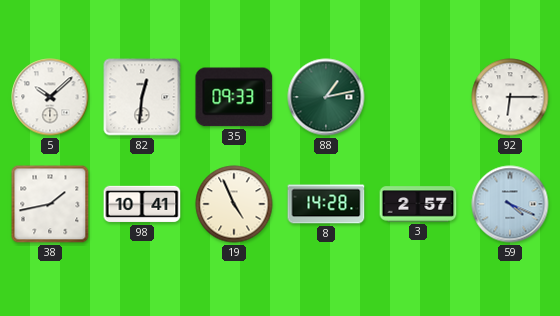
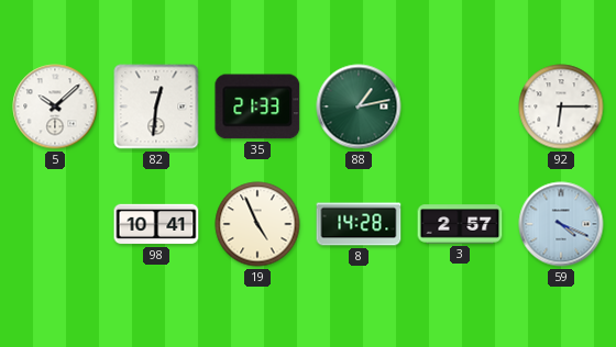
35: 09:33 -> 21:33
38: 1:43 -> none
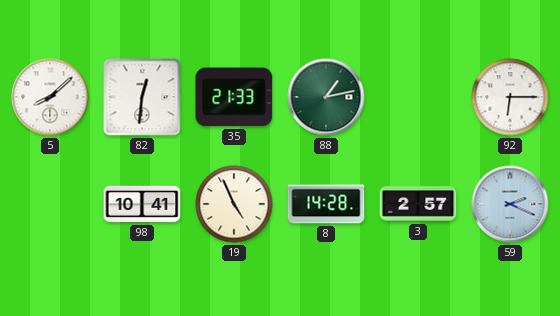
5: 10:08 -> 8:08
59: 4:19 -> 2:19
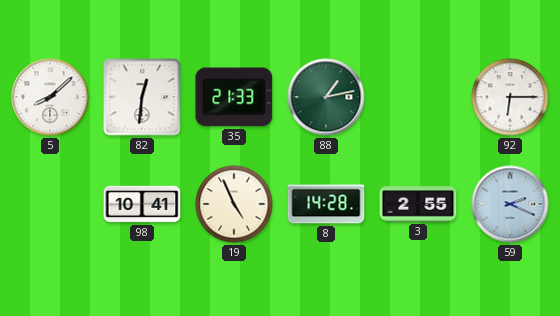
3: 2:57 -> 2:55
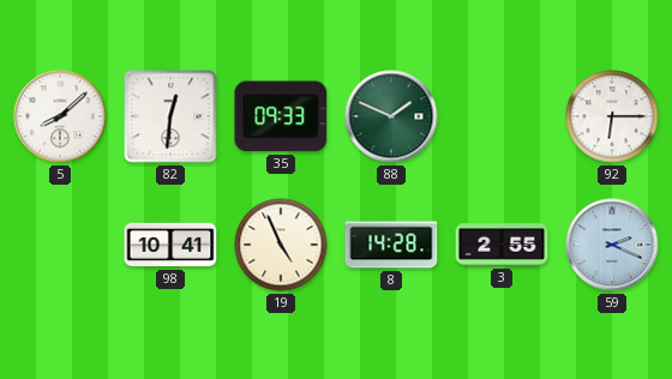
35: 21:33 -> 09:33
88: 1:13 -> 1:49
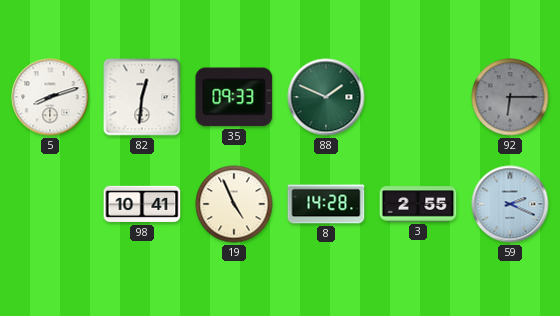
5: 8:08 -> 8:12
92 dial: white -> grey
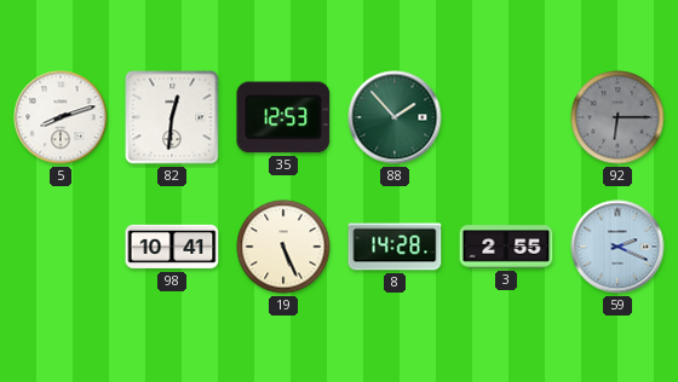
35: 09:33 -> 12:53
88: 1:49 -> 1:53
19: 4:56 -> 5:26
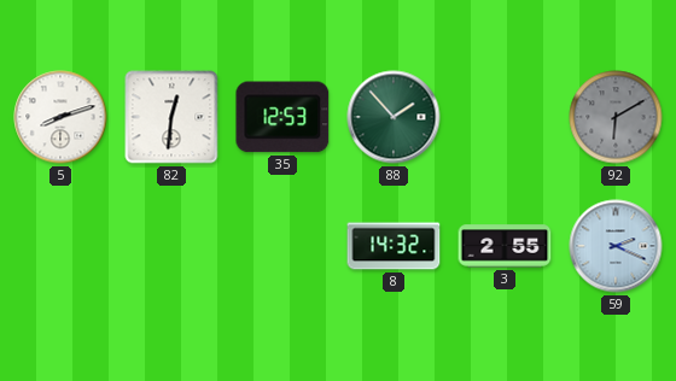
92: 6:15 -> 6:10
98: 10:41 -> none
19: 5:26 -> none
8: 14:28 -> 14:32
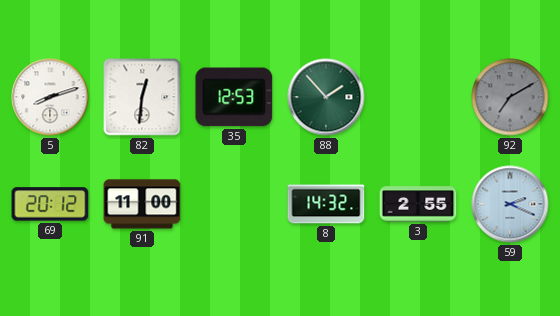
92: 6:10 -> 7:10
69: none -> 20:12
91: none -> 11:00
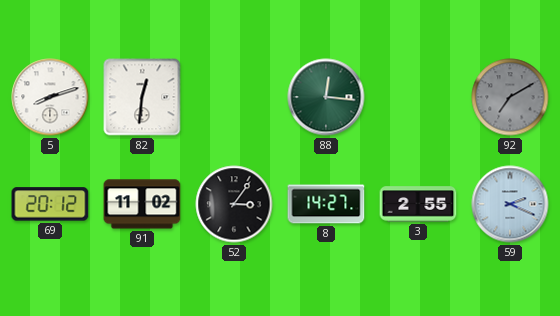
35: 12:53 -> none
88: 1:53 -> 12:16
91: 11:00 -> 11:02
52: none -> 3:06
8: 14:32 -> 14:27
